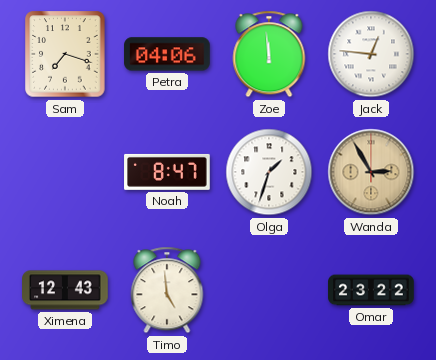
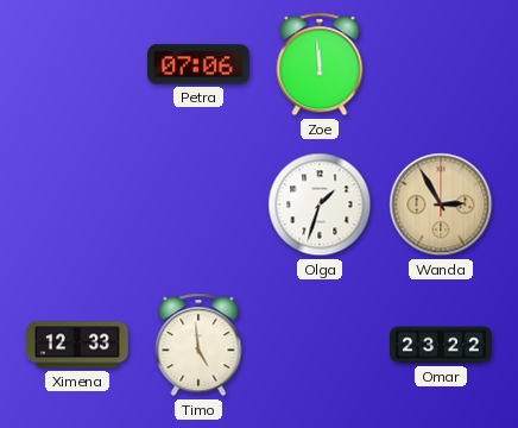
Sam: 7:18 -> none
Petra: 04:06 -> 07:06
Jack: 12:46 -> none
Noah: 8:47 -> none
Ximena: 12:43 -> 12:33
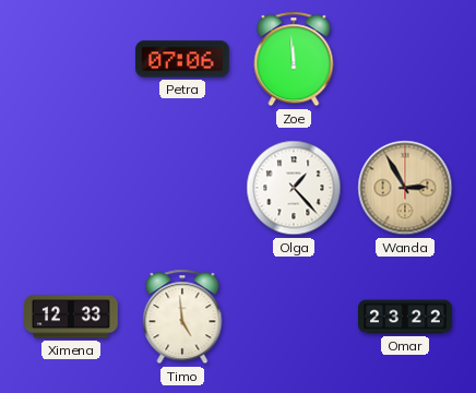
Olga: 1:33 -> 1:23
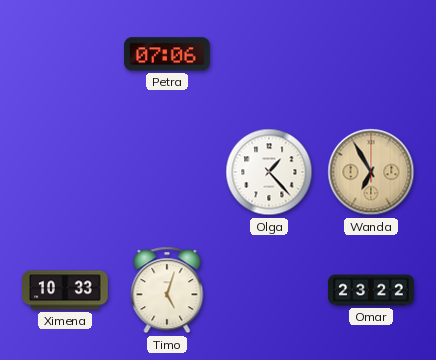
Zoe: 11:59 -> none
Wanda: 2:55 -> 6:55
Ximena: 12:33 -> 10:33
Timo: 4:59 -> 5:03
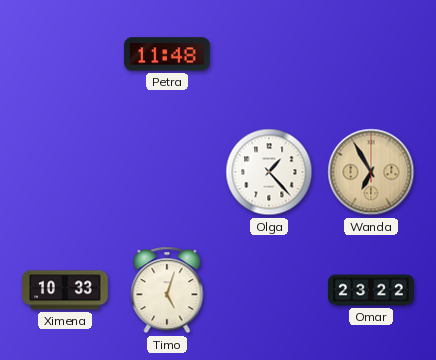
Petra: 07:06 -> 11:48
